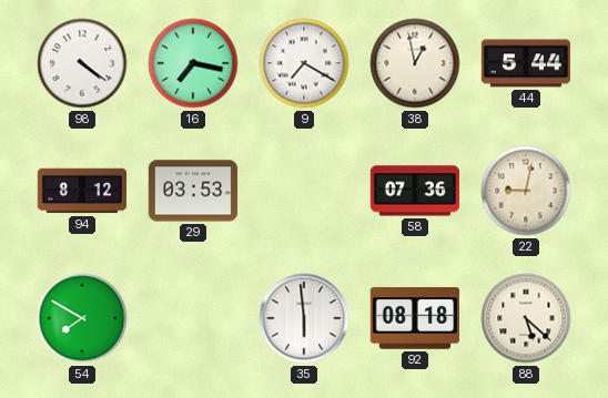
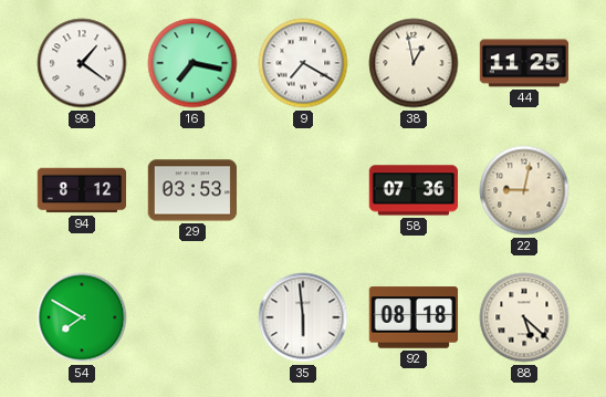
98: 4:21 -> 1:21
44: 5:44 -> 11:25
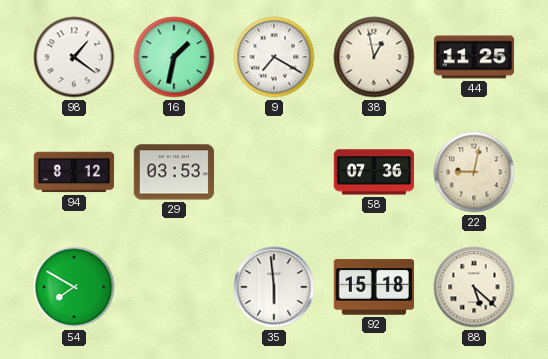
16: 7:17 -> 1:32
92: 08:18 -> 15:18
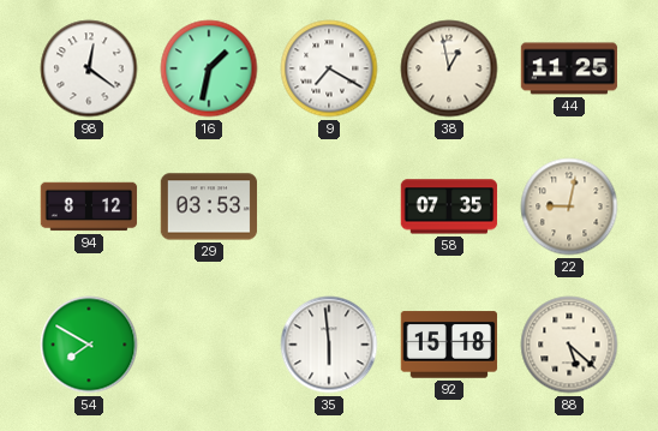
98: 1:21 -> 12:21
58: 07:36 -> 07:35
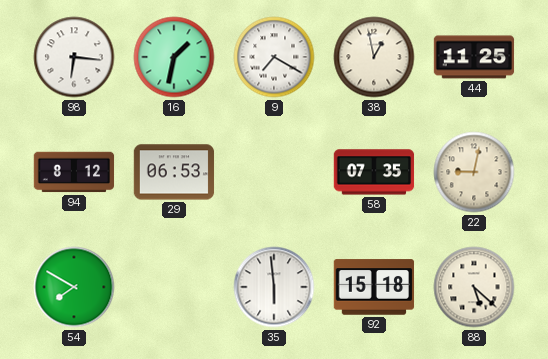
98: 12:21 -> 6:16
29: 03:53 -> 06:53
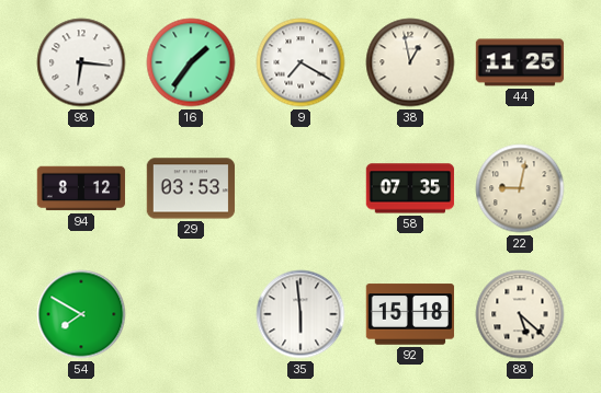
16: 1:32 -> 1:36
29: 06:53 -> 03:53
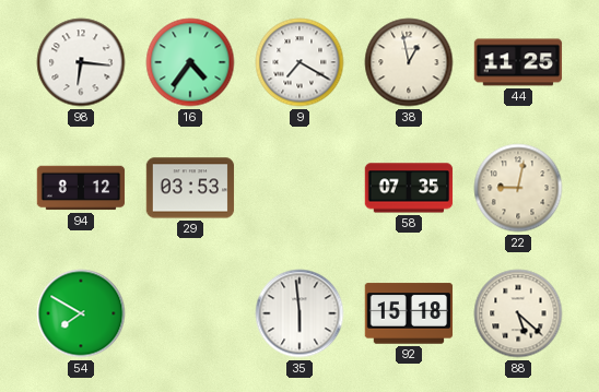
16: 1:36 -> 4:36
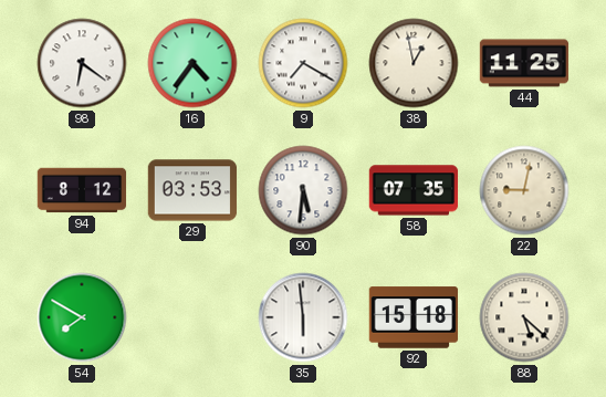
98: 6:16 -> 6:21
90: none -> 5:31
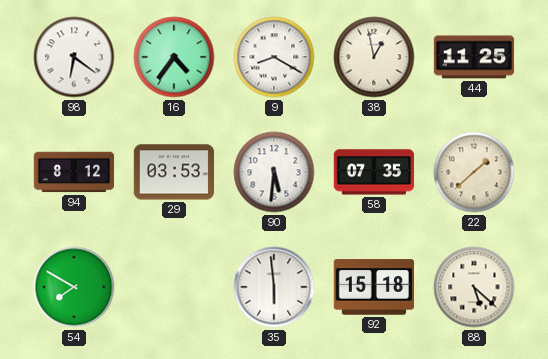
9: 7:20 -> 8:20
22: 9:02 -> 1:38
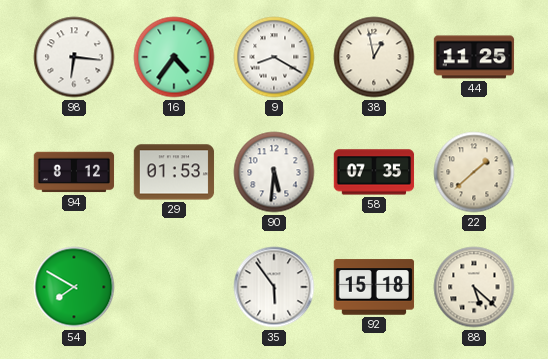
98: 6:21 -> 6:16
29: 03:53 -> 01:53
35: 5:59 -> 5:54
